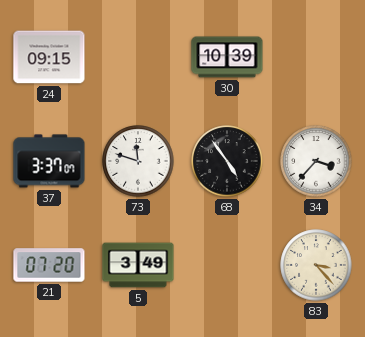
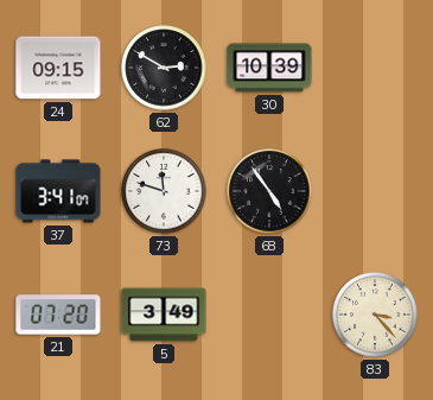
62: none -> 2:50
37: 3:37 -> 3:41
34: 3:37 -> none
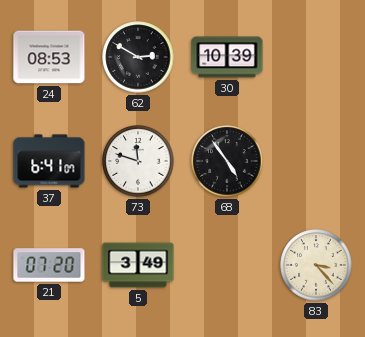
24: 09:15 -> 08:53
37: 3:41 -> 6:41
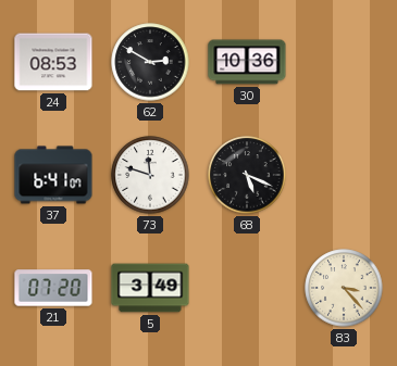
30: 10:39 -> 10:36
68: 4:54 -> 5:19
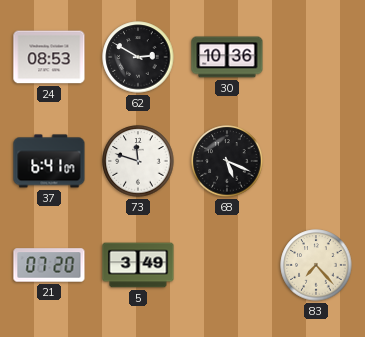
83: 3:23 -> 7:23
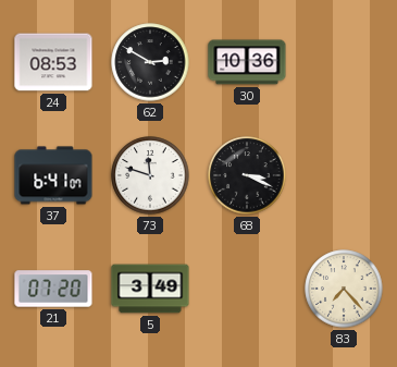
68: 5:19 -> 3:19
